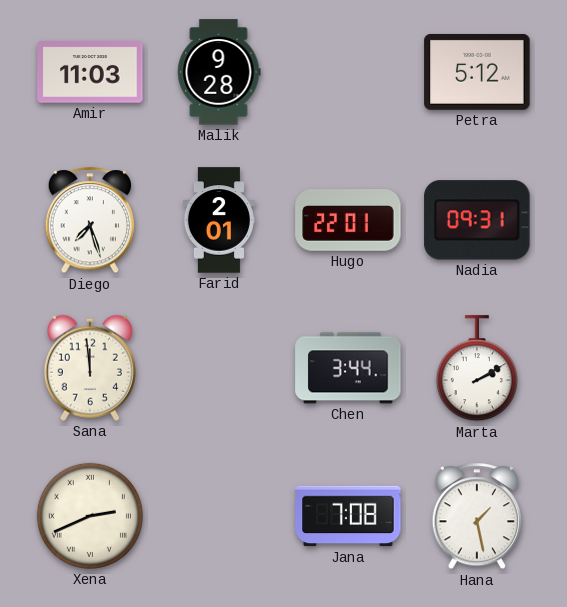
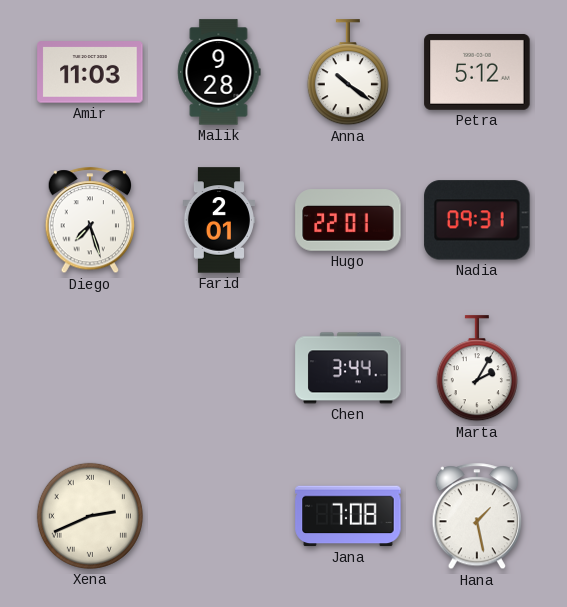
Anna: none -> 10:21
Sana: 11:59 -> none
Marta: 2:10 -> 2:05
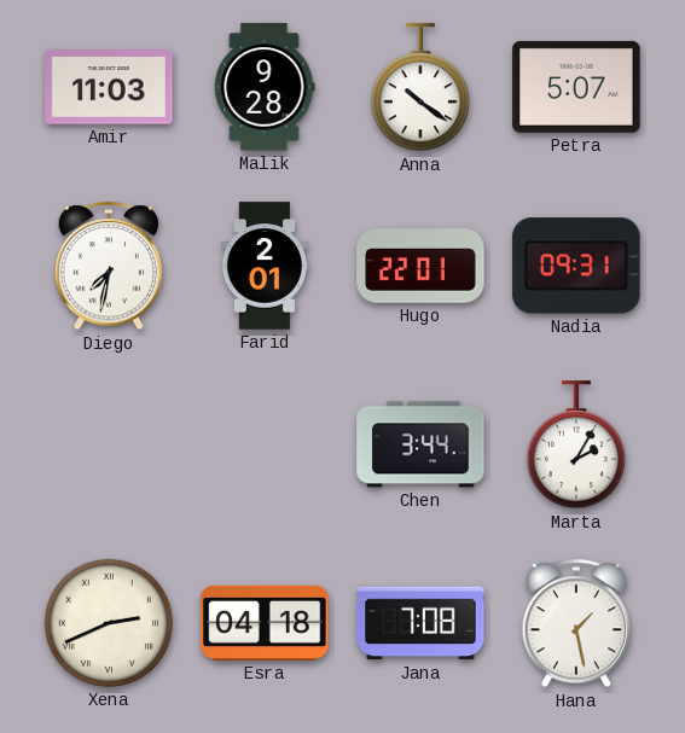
Petra: 5:12 -> 5:07
Diego: 7:27 -> 7:32
Esra: none -> 04:18
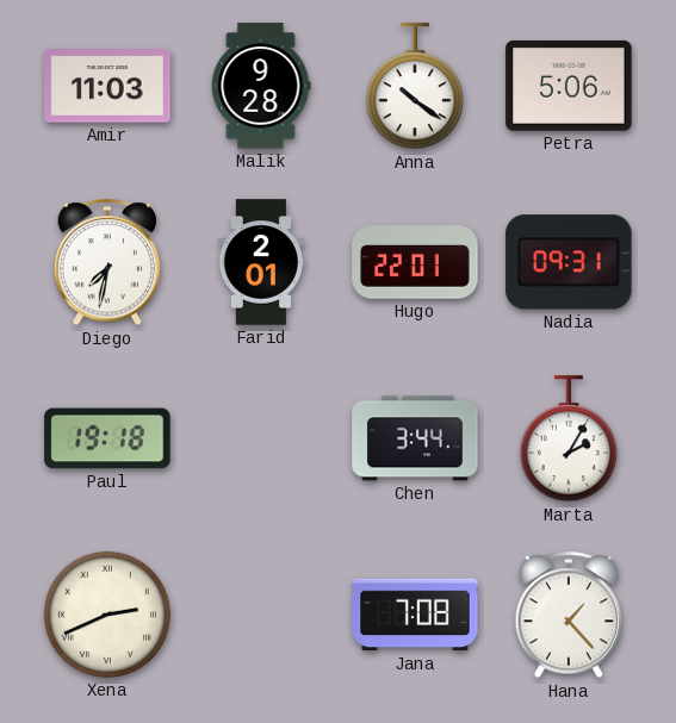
Petra: 5:07 -> 5:06
Paul: none -> 19:18
Esra: 04:18 -> none
Hana: 1:28 -> 1:23
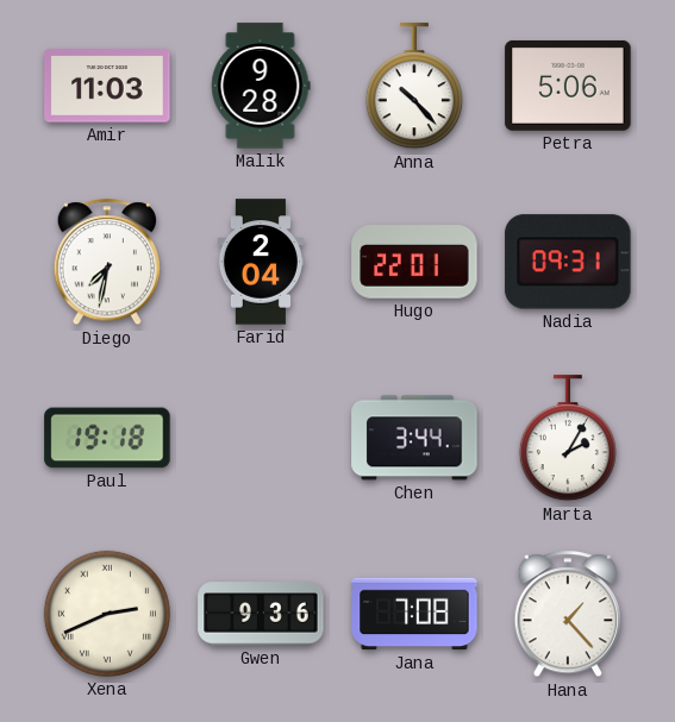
Anna: 10:21 -> 10:23
Farid: 2:01 -> 2:04
Gwen: none -> 9:36
